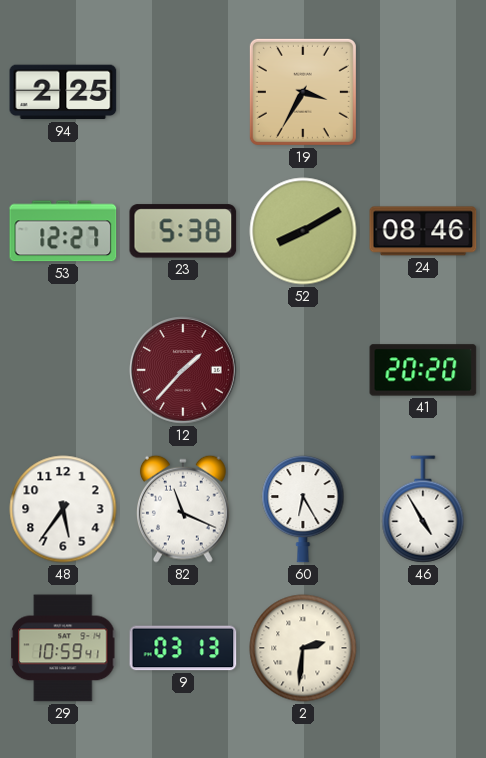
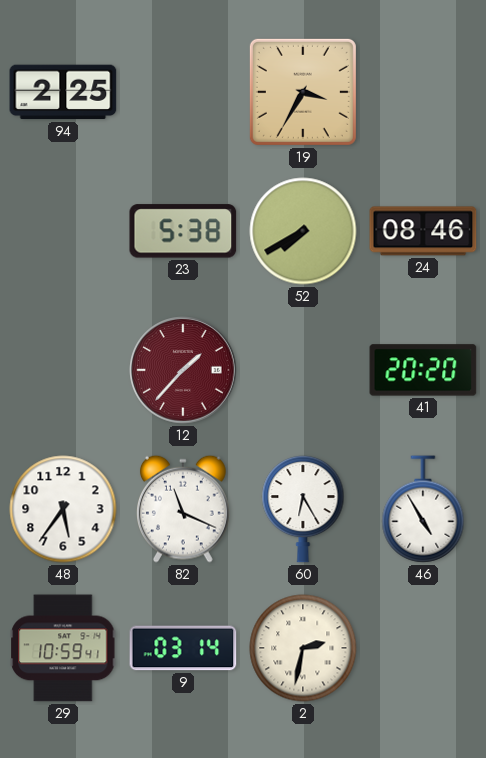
53: 12:27 -> none
52: 8:10 -> 7:40
9: 03:13 -> 03:14
2: 2:31 -> 2:32
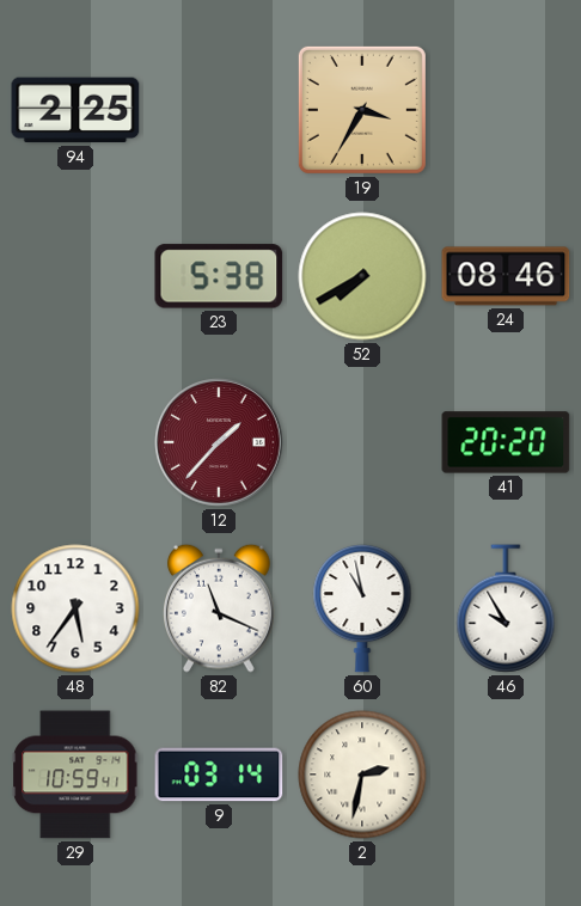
60: 6:25 -> 10:58
46: 4:55 -> 9:55
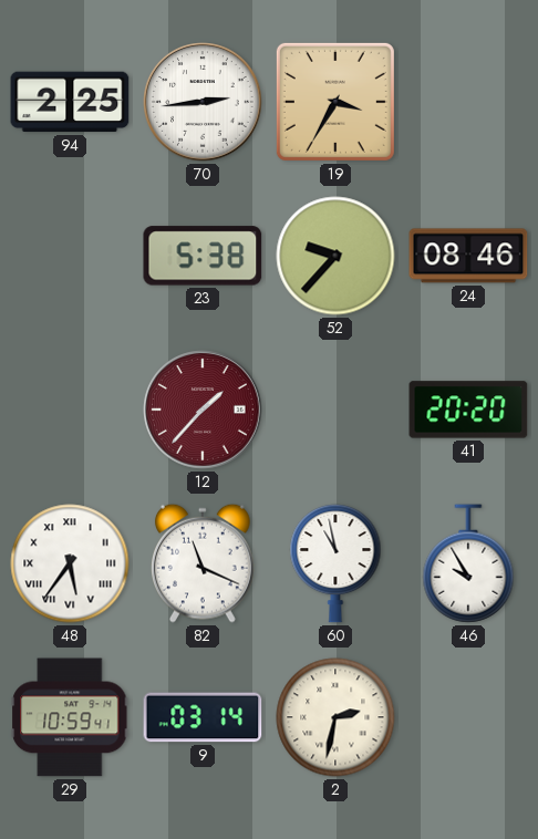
70: none -> 2:44
52: 7:40 -> 9:37
48 numerals: Arabic -> Roman
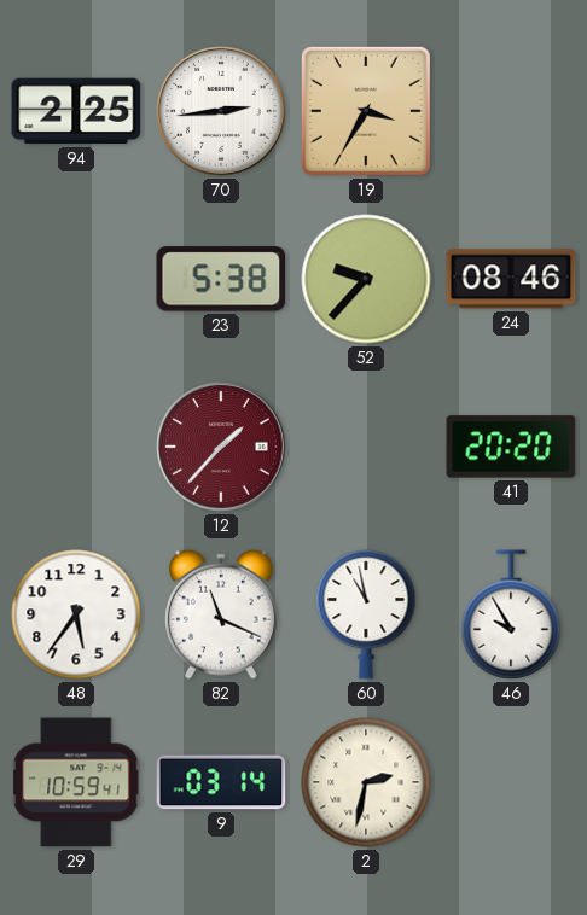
48 numerals: Roman -> Arabic
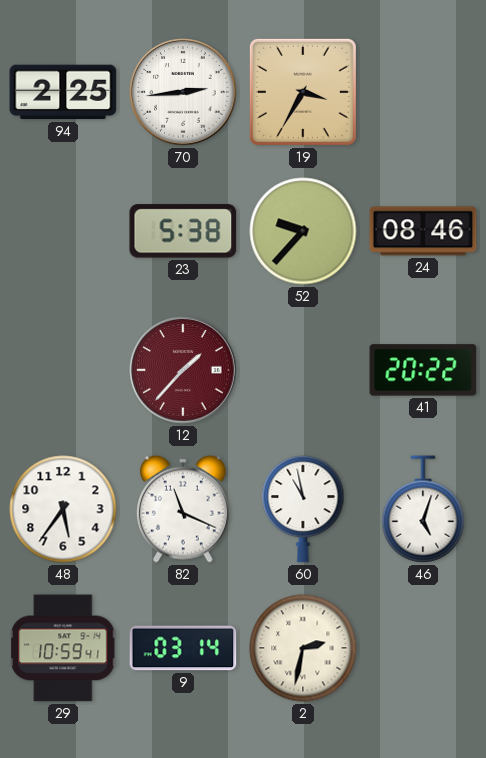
41: 20:20 -> 20:22
46: 9:55 -> 5:03
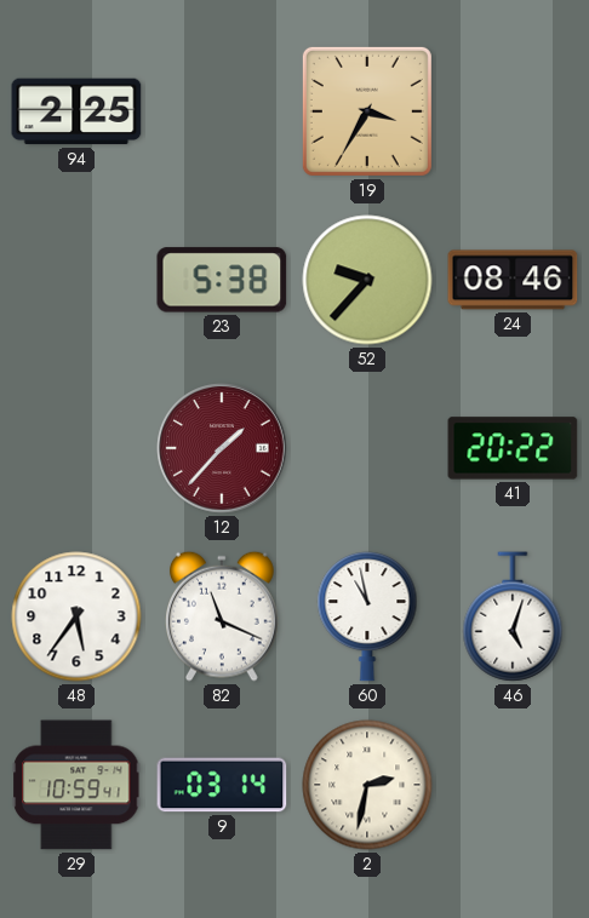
70: 2:44 -> none
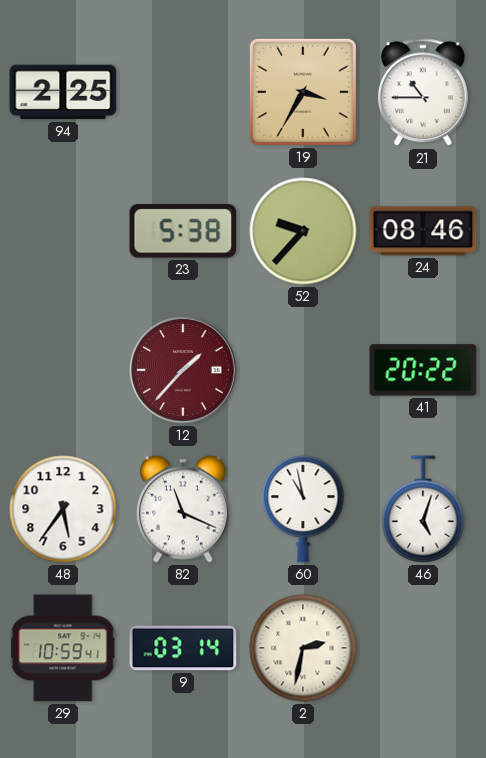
21: none -> 10:45
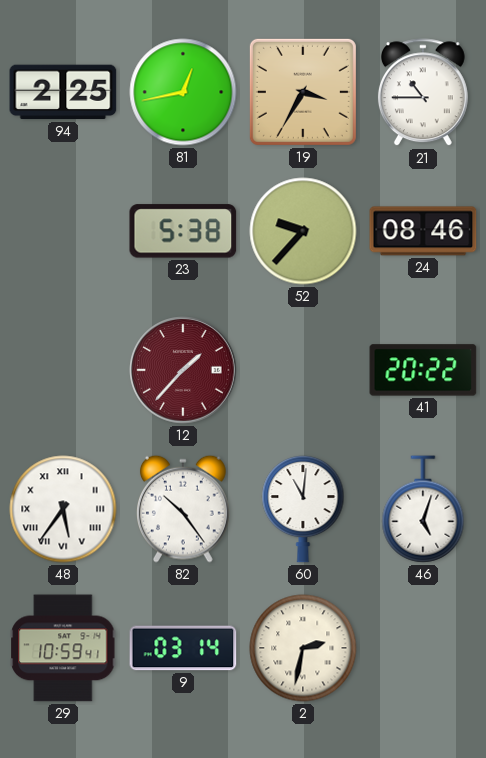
81: none -> 12:43
48 numerals: Arabic -> Roman
82: 11:19 -> 10:24
60: 10:58 -> 11:01
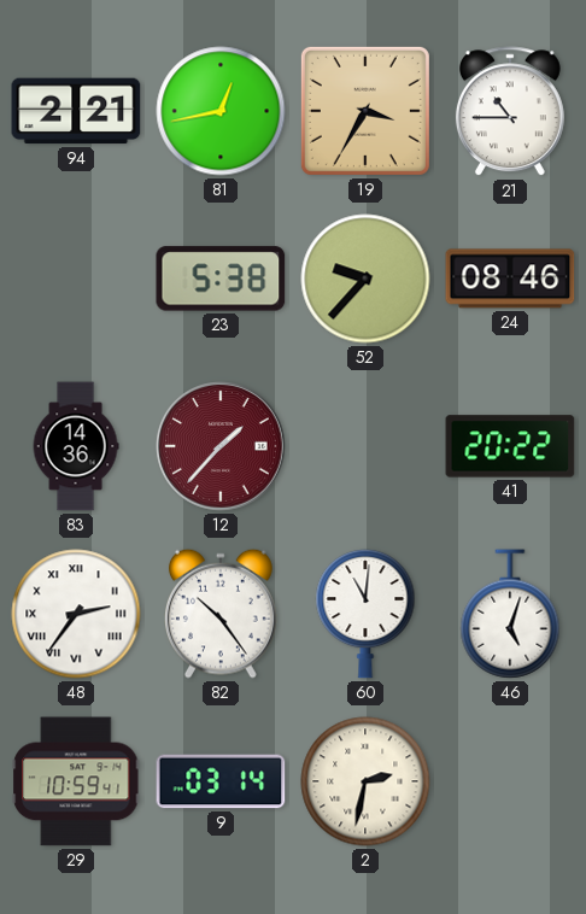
94: 2:25 -> 2:21
83: none -> 14:36
48: 5:36 -> 2:36
